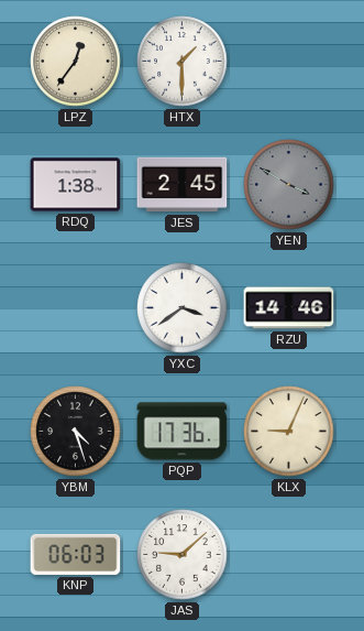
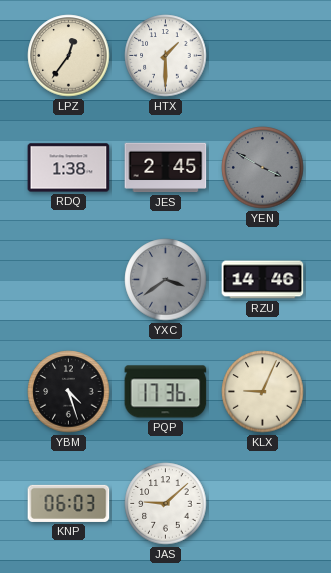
YXC dial: white -> grey
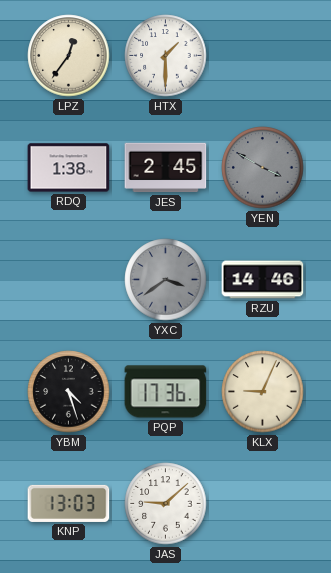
KNP: 06:03 -> 13:03
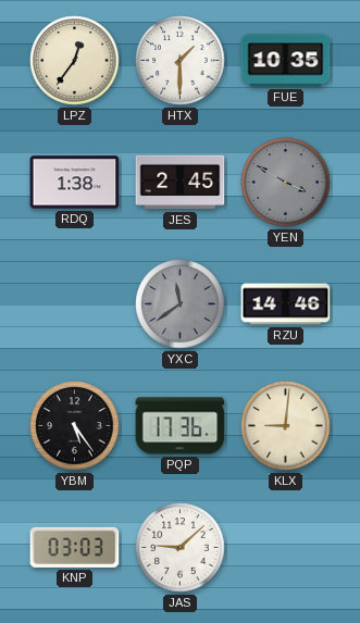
FUE: none -> 10:35
YXC: 3:39 -> 11:39
YBM: 4:27 -> 5:24
KLX: 9:04 -> 9:01
KNP: 13:03 -> 03:03
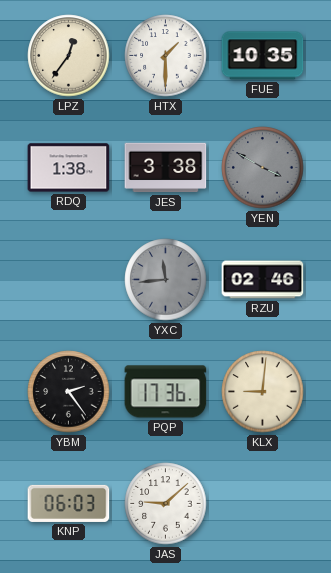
JES: 2:45 -> 3:38
YXC: 11:39 -> 11:44
RZU: 14:46 -> 02:46
YBM: 5:24 -> 2:24
KNP: 03:03 -> 06:03
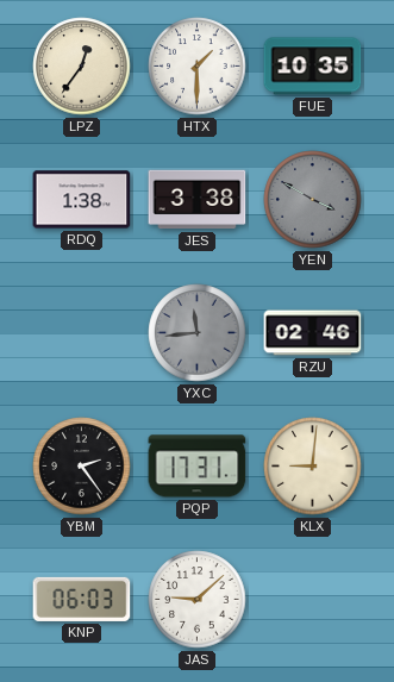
PQP: 17:36 -> 17:31
